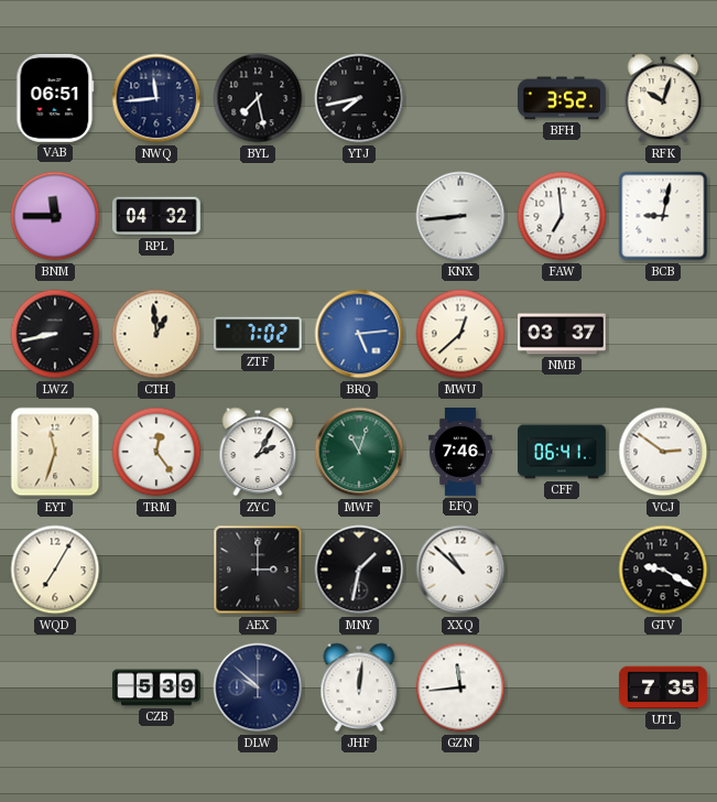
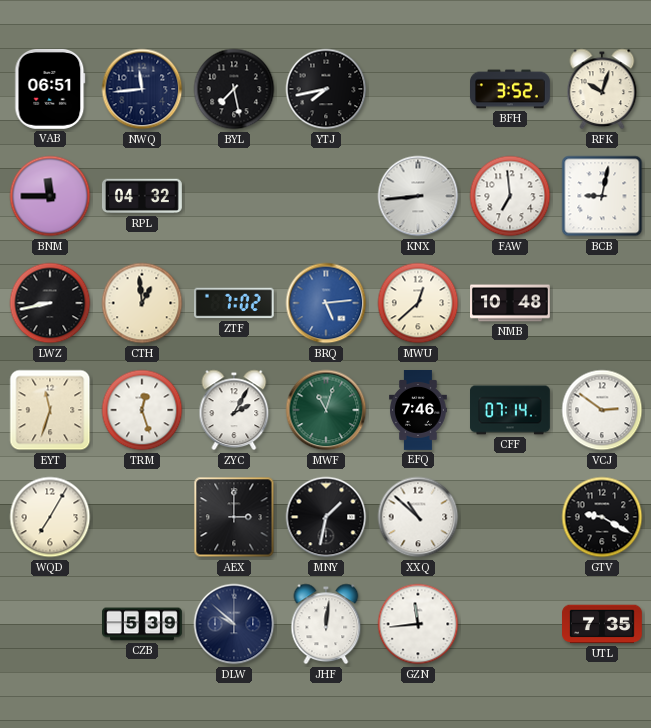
NMB: 03:37 -> 10:48
TRM: 12:24 -> 12:27
CFF: 06:41 -> 07:14
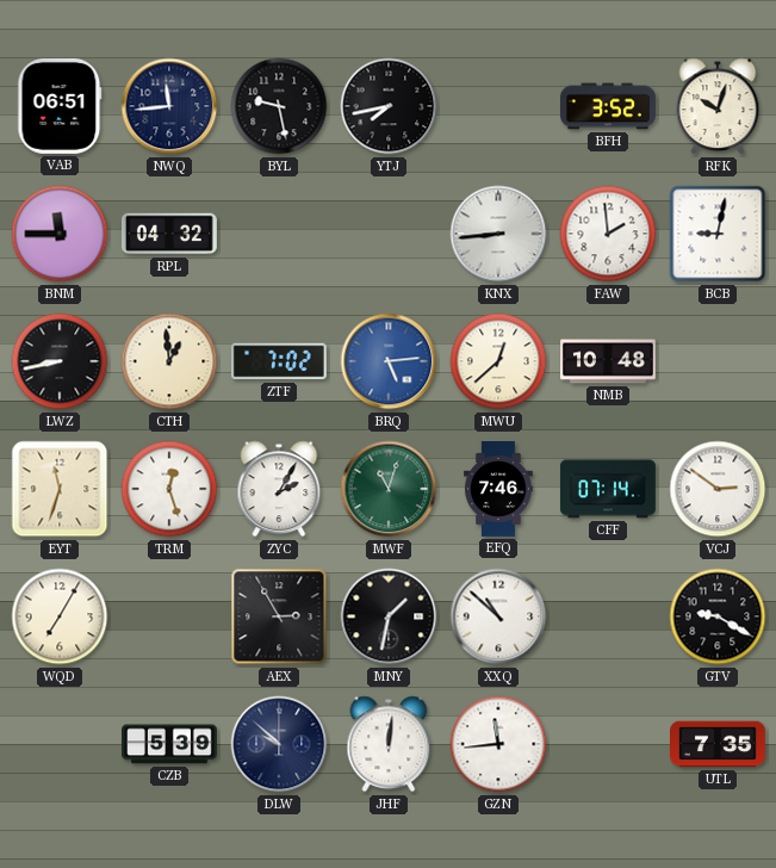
BYL: 7:28 -> 9:28
FAW: 6:59 -> 1:59
AEX: 3:00 -> 2:55
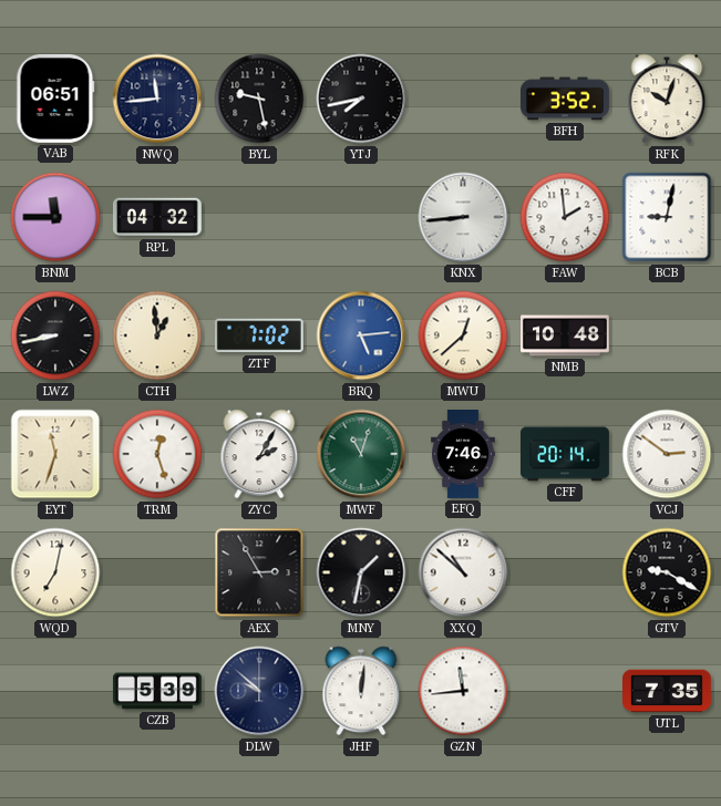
CFF: 07:14 -> 20:14
WQD: 7:05 -> 7:02
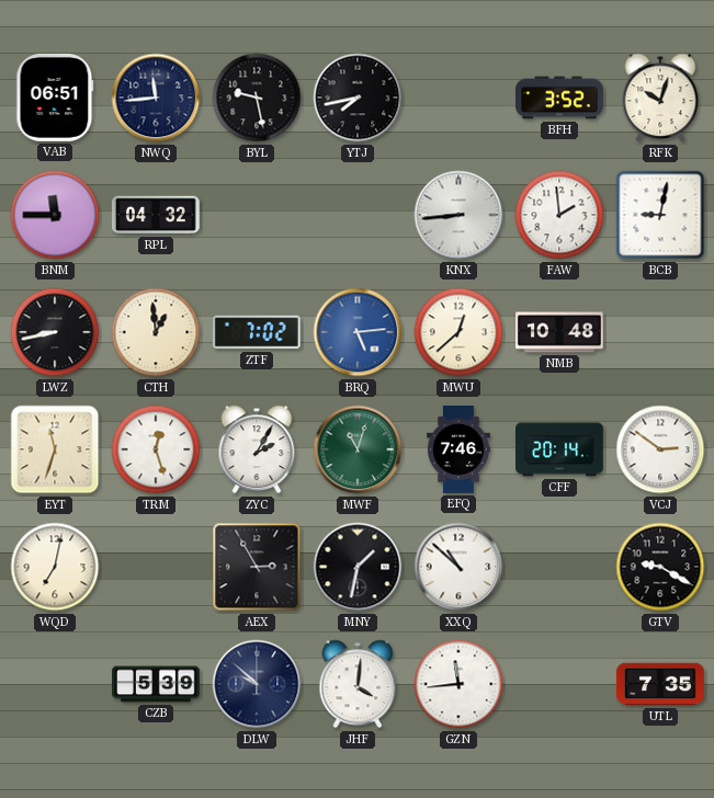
JHF: 12:01 -> 4:01
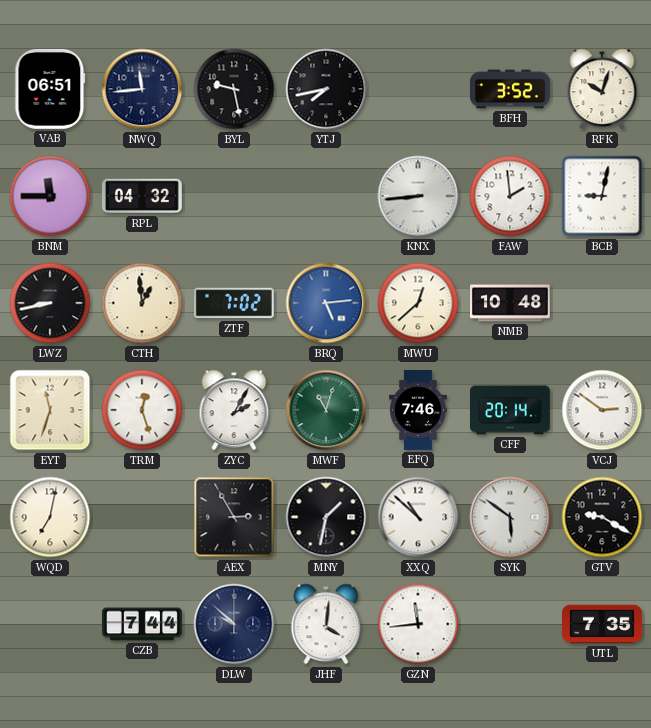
SYK: none -> 5:51
CZB: 5:39 -> 7:44
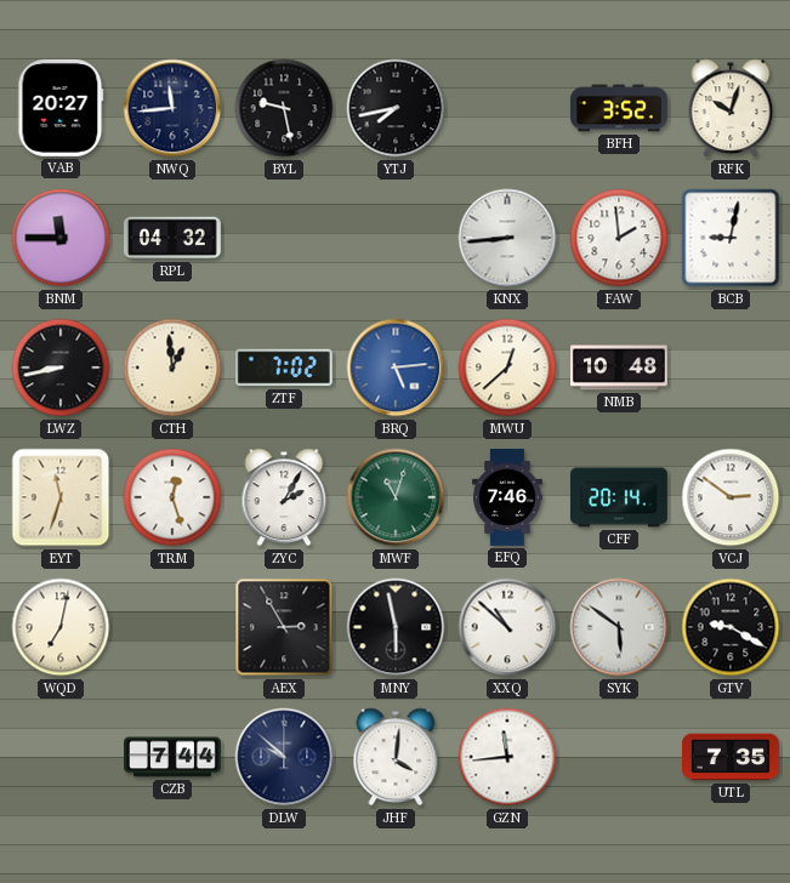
VAB: 06:51 -> 20:27
MNY: 1:32 -> 5:58
